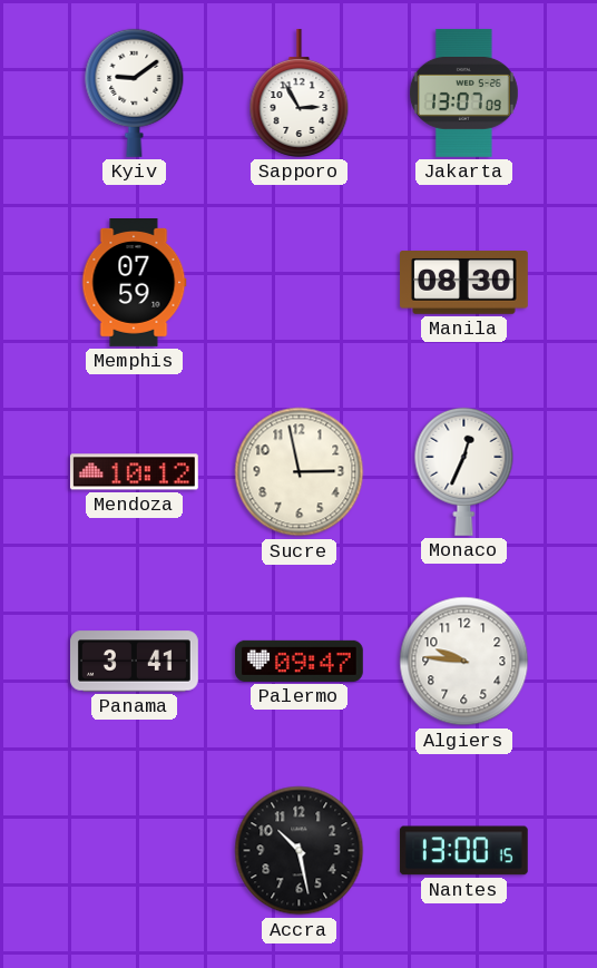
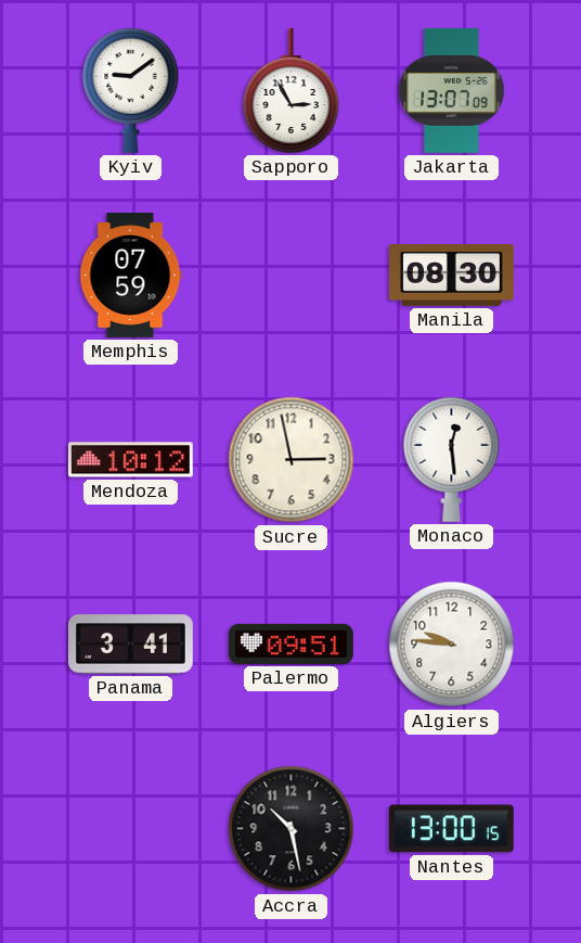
Monaco: 12:34 -> 12:29
Palermo: 09:47 -> 09:51
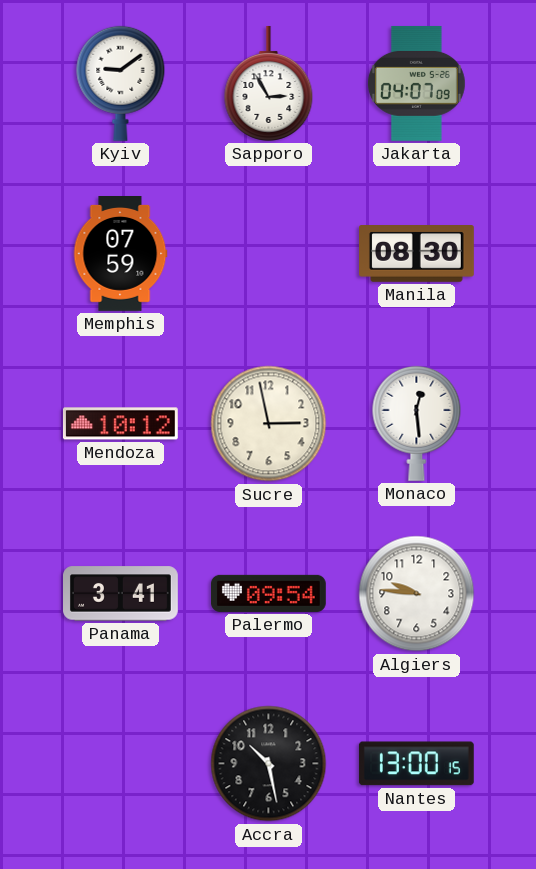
Jakarta: 13:07 -> 04:07
Palermo: 09:51 -> 09:54
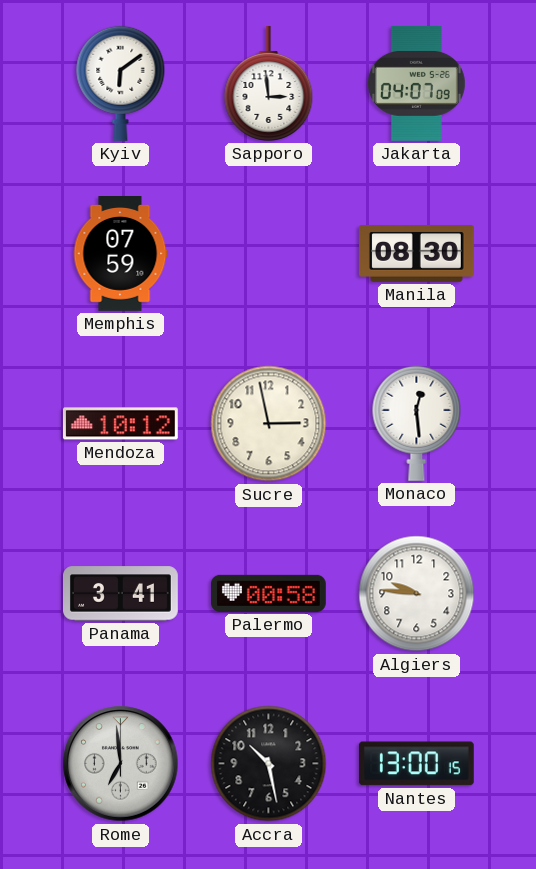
Kyiv: 9:09 -> 6:09
Sapporo: 2:55 -> 2:59
Palermo: 09:54 -> 00:58
Rome: none -> 6:59
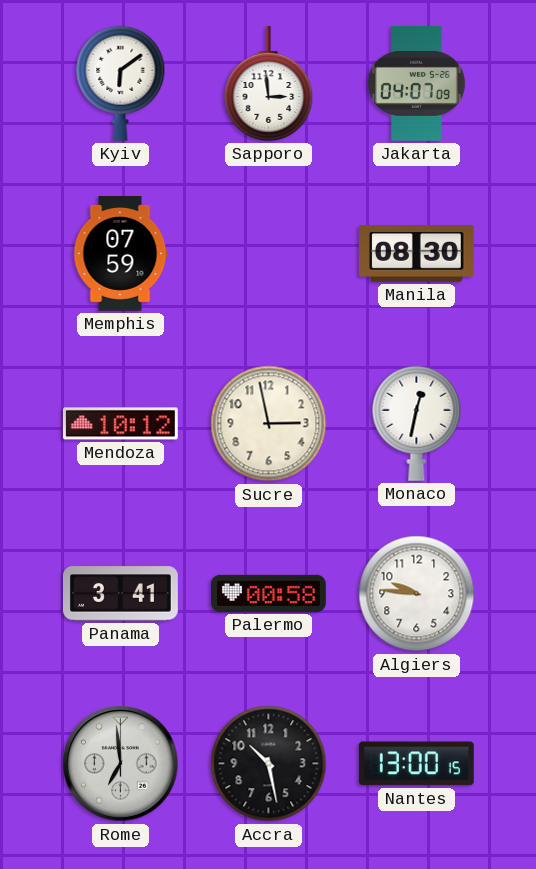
Monaco: 12:29 -> 12:32
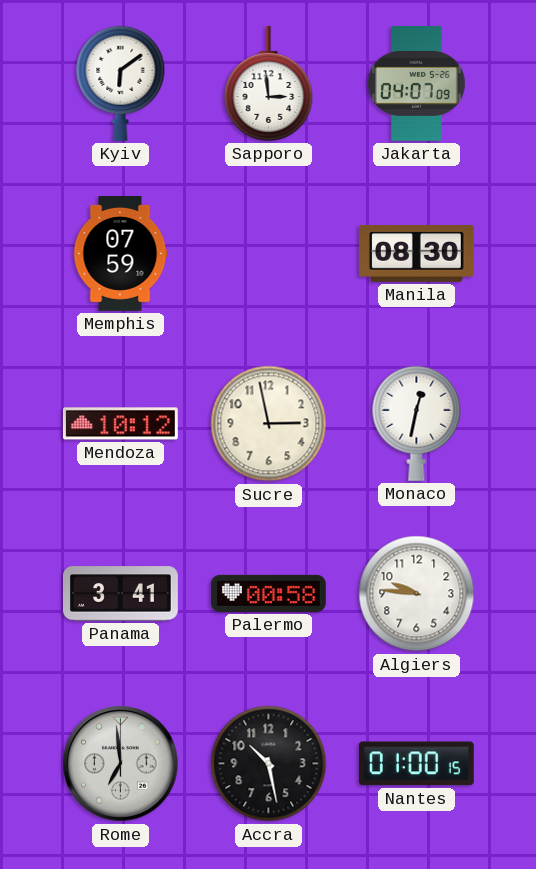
Nantes: 13:00 -> 01:00
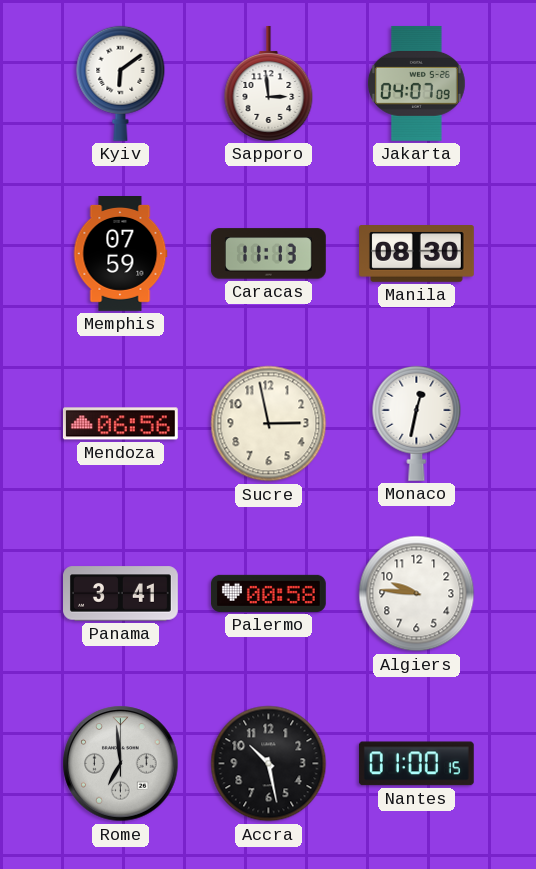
Caracas: none -> 11:13
Mendoza: 10:12 -> 06:56
